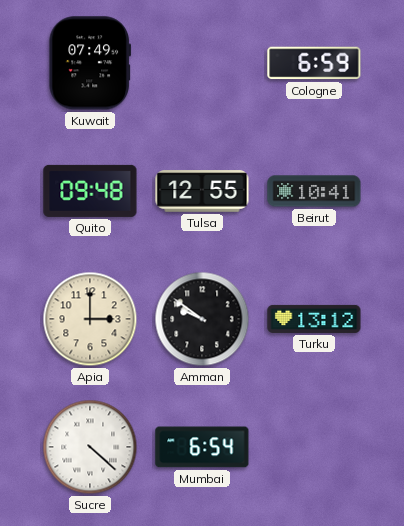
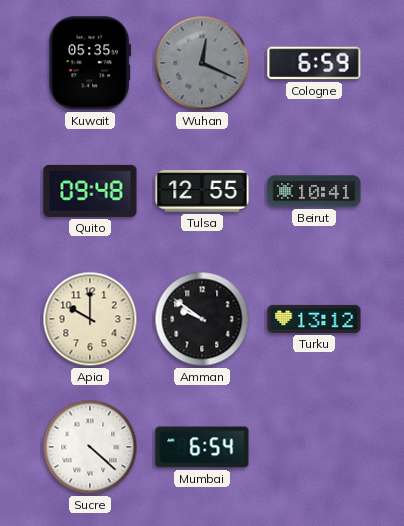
Kuwait: 07:49 -> 05:35
Wuhan: none -> 12:19
Apia: 3:00 -> 10:00
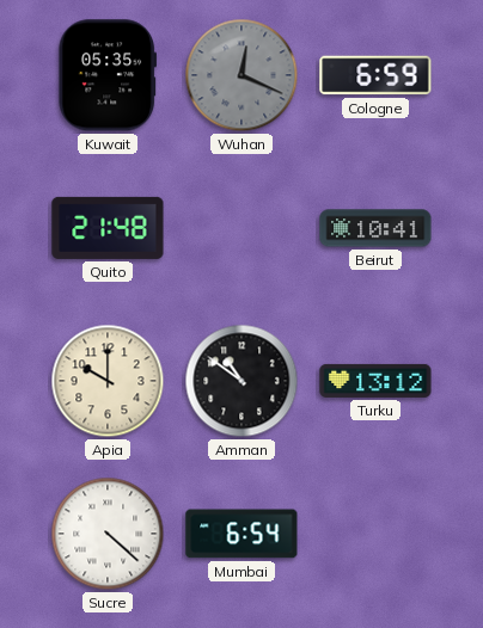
Quito: 09:48 -> 21:48
Tulsa: 12:55 -> none
Amman: 9:51 -> 10:51
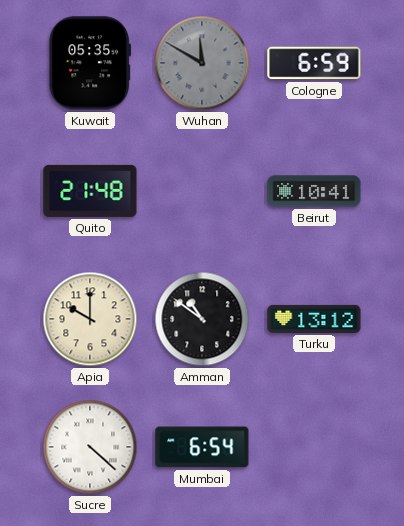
Wuhan: 12:19 -> 11:50
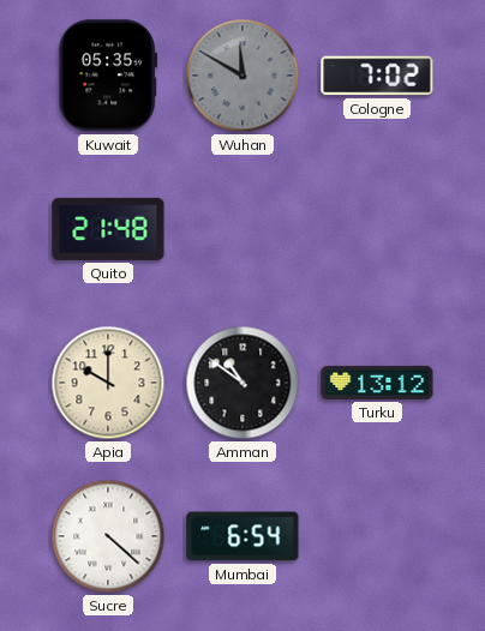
Cologne: 6:59 -> 7:02
Beirut: 10:41 -> none
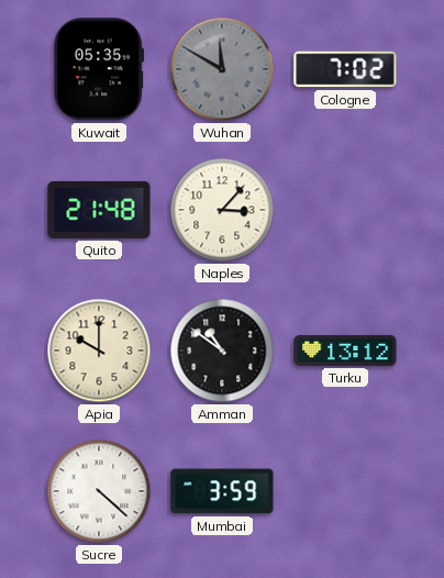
Naples: none -> 3:07
Mumbai: 6:54 -> 3:59
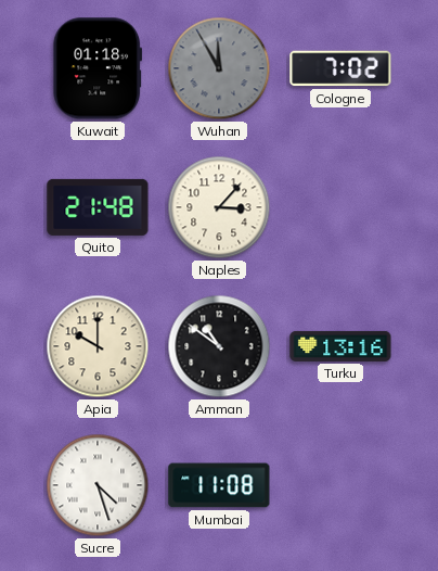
Kuwait: 05:35 -> 01:18
Wuhan: 11:50 -> 11:55
Turku: 13:12 -> 13:16
Sucre: 4:22 -> 4:27
Mumbai: 3:59 -> 11:08
